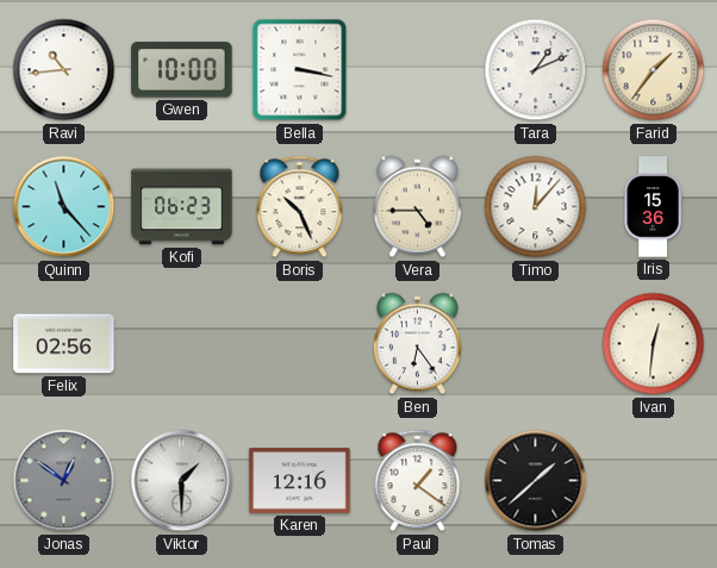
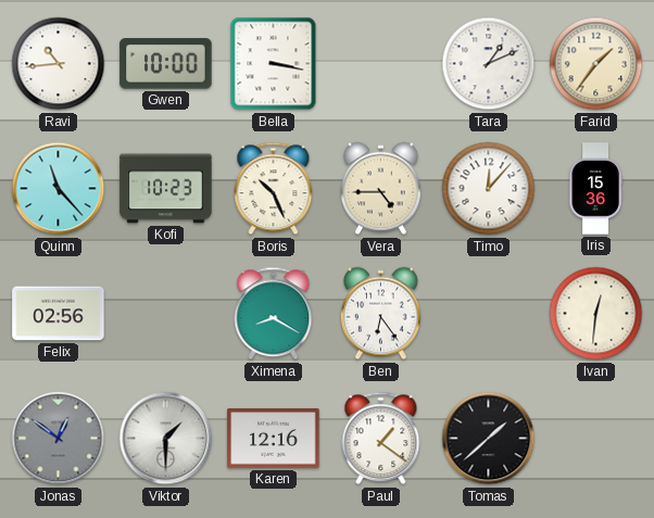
Kofi: 06:23 -> 10:23
Ximena: none -> 8:20
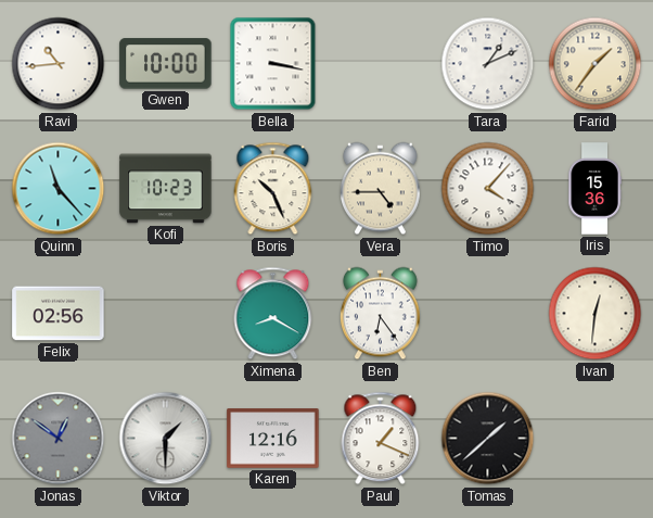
Timo: 12:07 -> 4:07
Paul: 1:21 -> 1:19
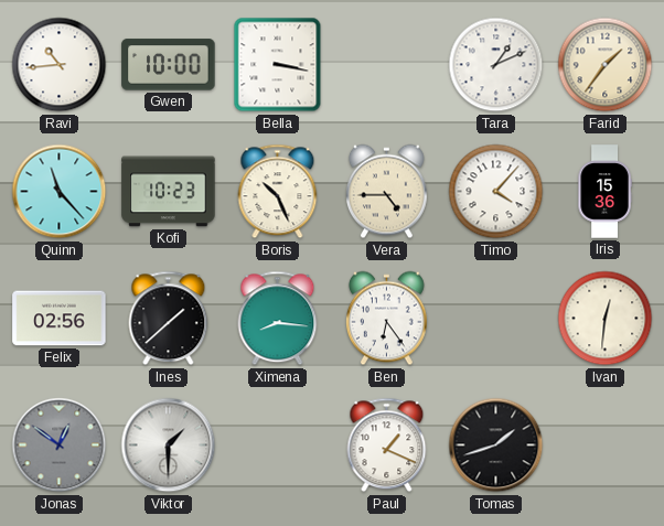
Ines: none -> 1:38
Ximena: 8:20 -> 8:16
Karen: 12:16 -> none
Tomas: 1:38 -> 1:42
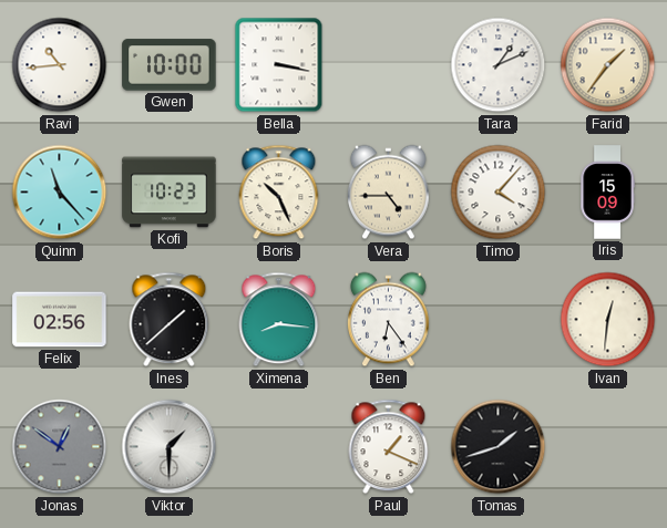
Iris: 15:36 -> 15:09
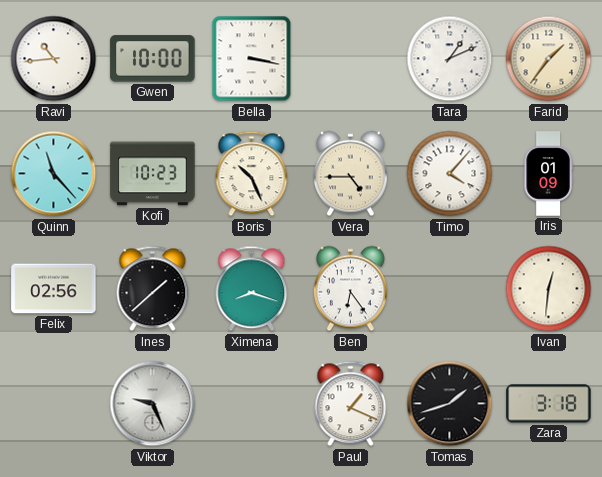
Iris: 15:09 -> 01:09
Ximena: 8:16 -> 8:18
Jonas: 12:51 -> none
Viktor: 1:30 -> 9:26
Zara: none -> 3:18
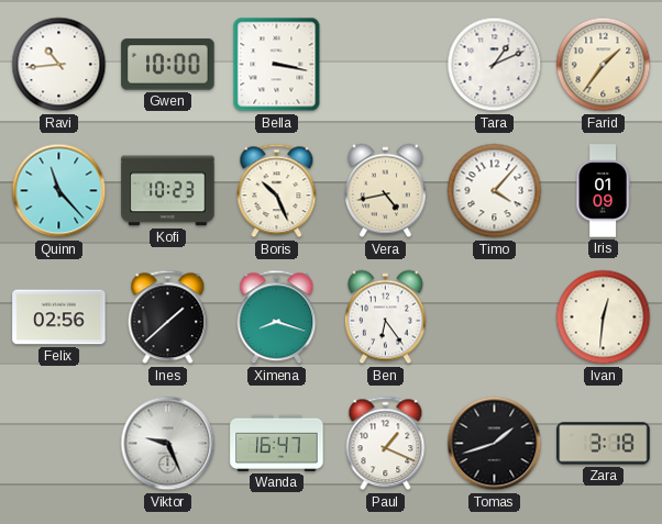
Vera: 4:45 -> 4:43
Wanda: none -> 16:47
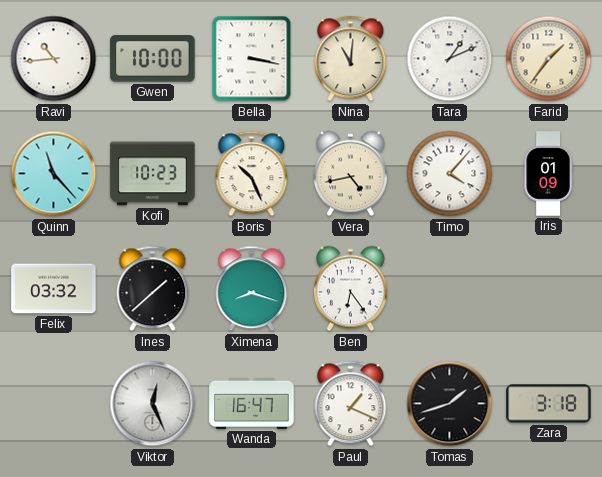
Nina: none -> 11:01
Felix: 02:56 -> 03:32
Ivan: 12:31 -> none
Viktor: 9:26 -> 12:26
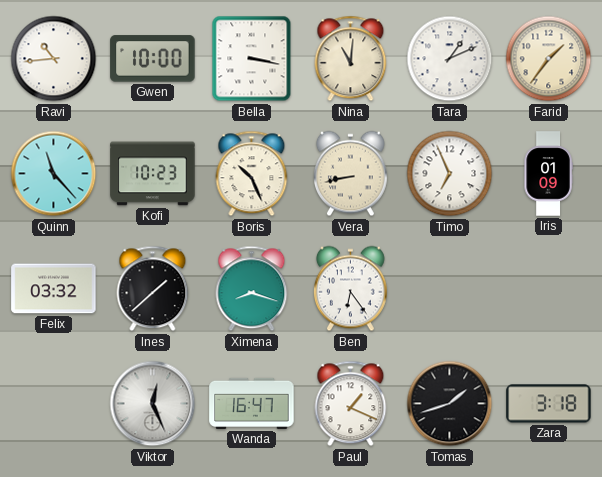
Vera: 4:43 -> 8:43
Timo: 4:07 -> 6:56
